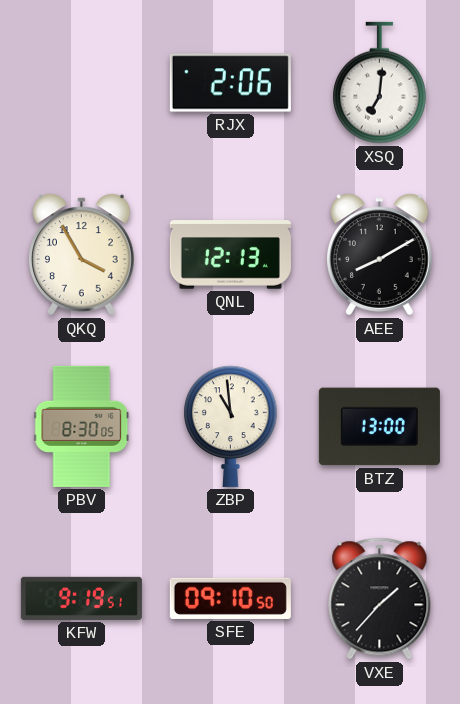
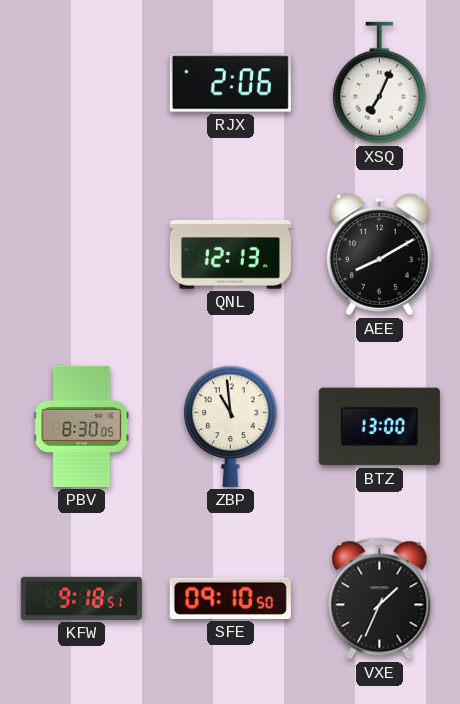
XSQ: 7:01 -> 7:04
QKQ: 3:55 -> none
KFW: 9:19 -> 9:18
VXE: 1:37 -> 1:34
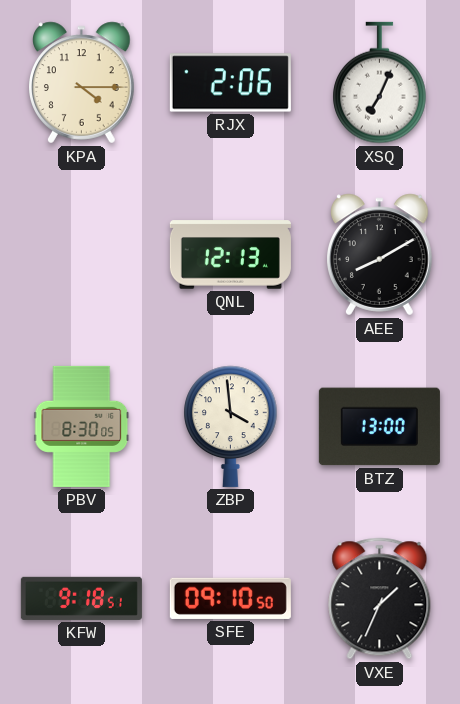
KPA: none -> 4:15
ZBP: 10:59 -> 3:59
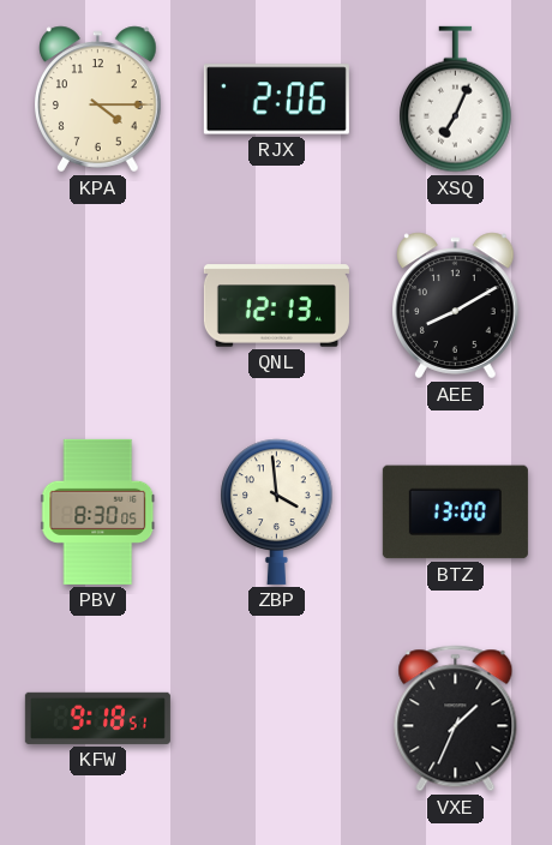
SFE: 09:10 -> none
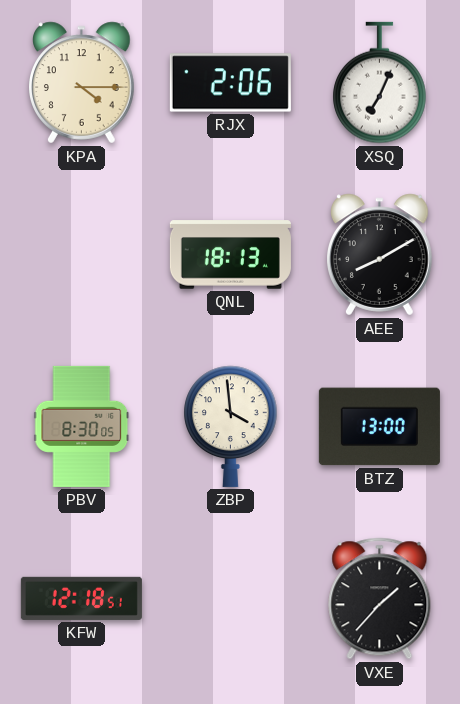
QNL: 12:13 -> 18:13
KFW: 9:18 -> 12:18
VXE: 1:34 -> 1:37
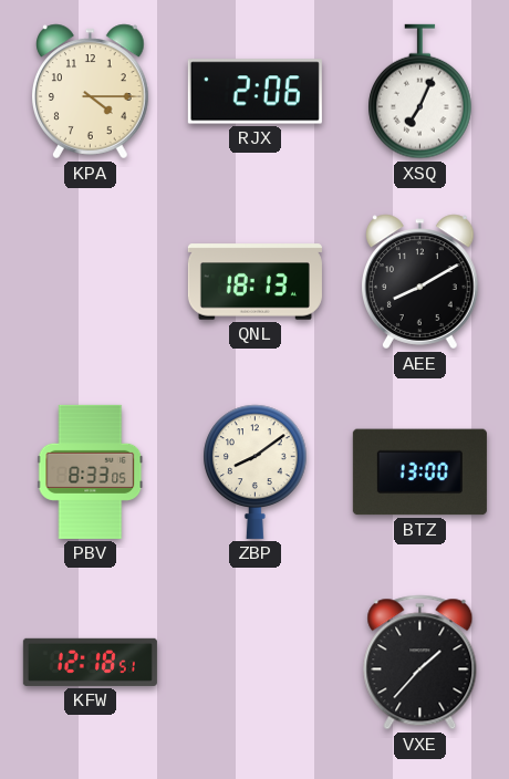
PBV: 8:30 -> 8:33
ZBP: 3:59 -> 8:09
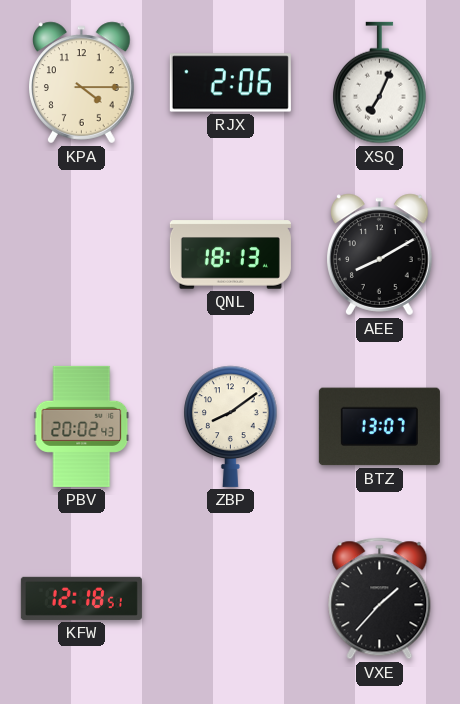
PBV: 8:33 -> 20:02
BTZ: 13:00 -> 13:07
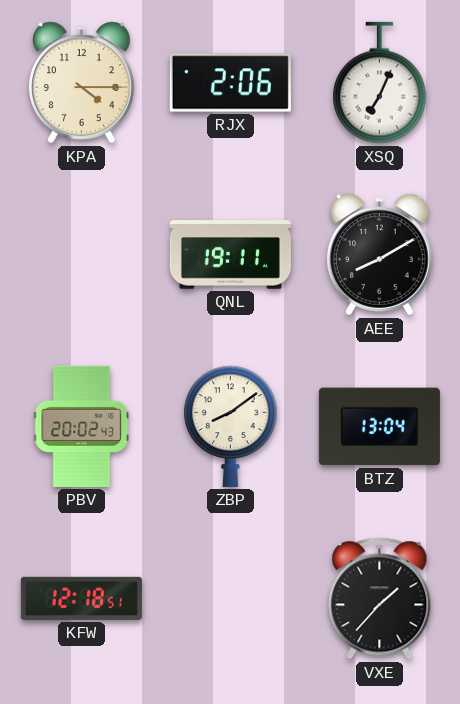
QNL: 18:13 -> 19:11
BTZ: 13:07 -> 13:04
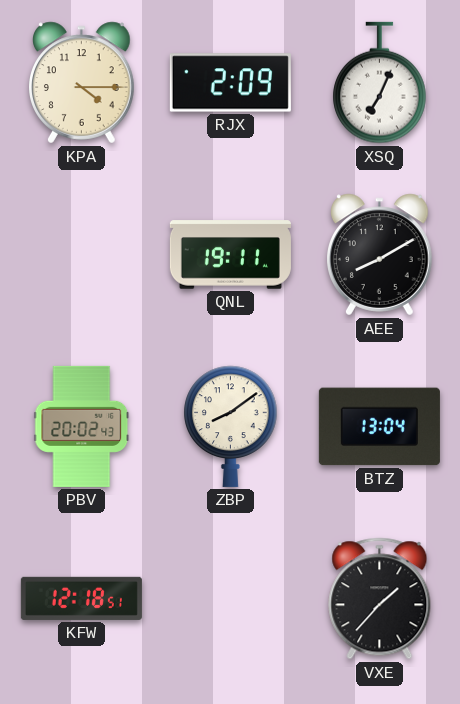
RJX: 2:06 -> 2:09
